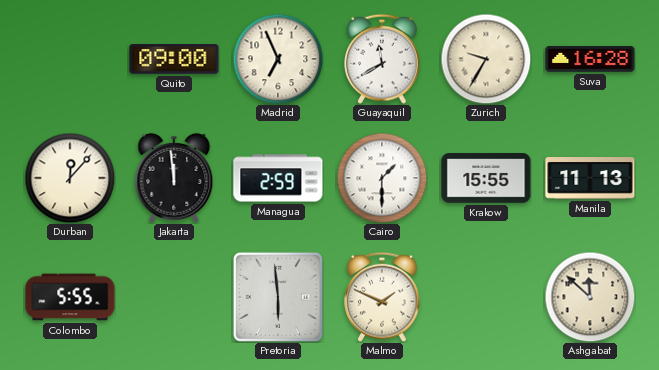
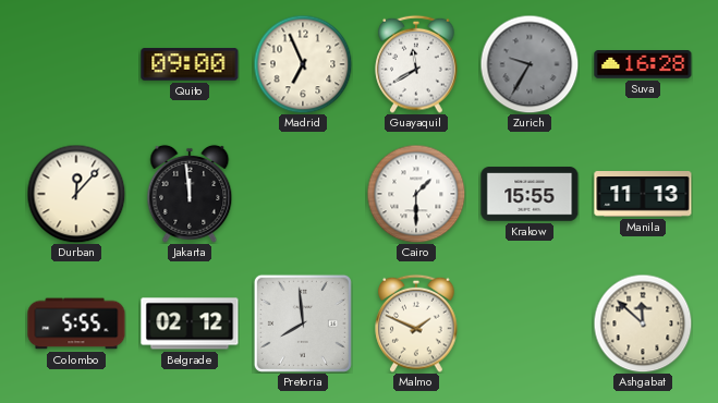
Zurich dial: cream -> grey
Managua: 2:59 -> none
Belgrade: none -> 02:12
Pretoria: 5:59 -> 7:59
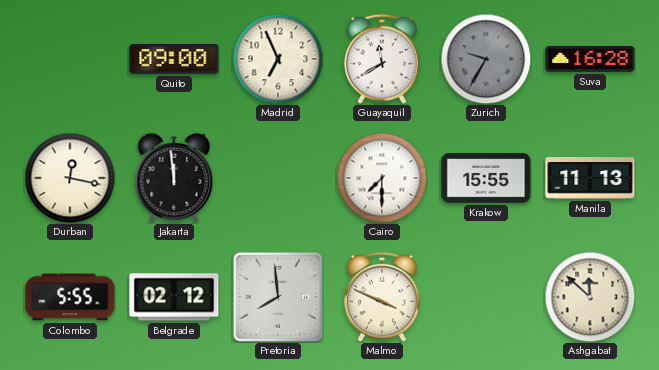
Durban: 12:07 -> 12:17
Cairo: 1:30 -> 7:30
Malmo: 1:49 -> 3:49
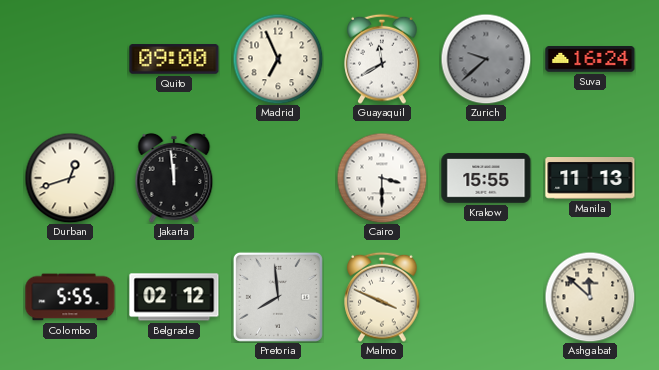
Zurich: 9:35 -> 9:38
Suva: 16:28 -> 16:24
Durban: 12:17 -> 12:42
Cairo: 7:30 -> 3:30
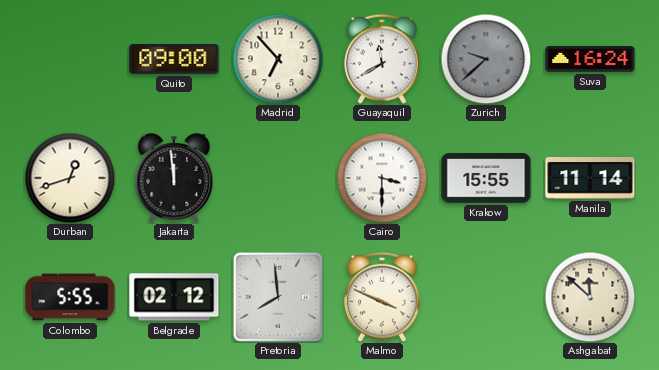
Madrid: 6:56 -> 6:53
Manila: 11:13 -> 11:14
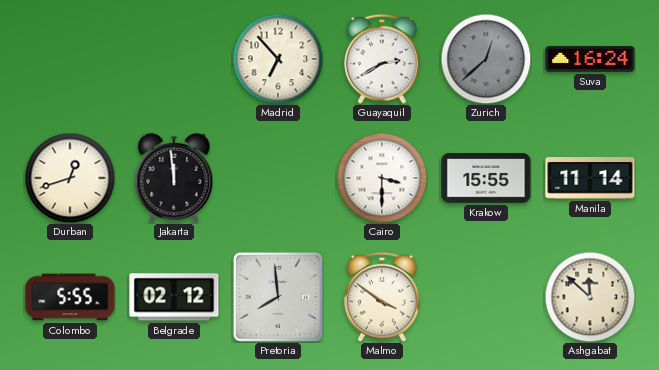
Quito: 09:00 -> none
Guayaquil: 11:40 -> 2:40
Zurich: 9:38 -> 12:38
Malmo: 3:49 -> 3:51
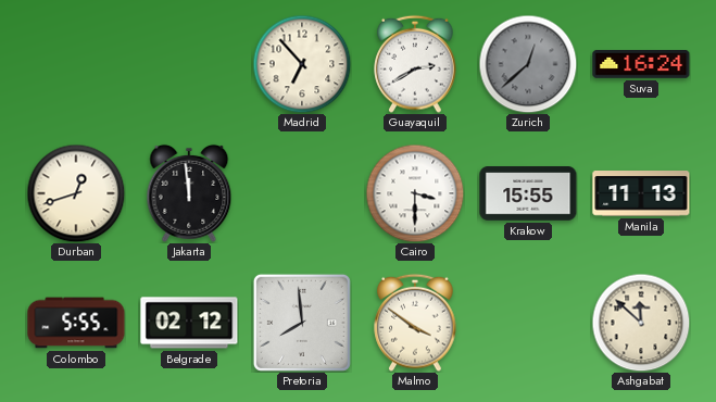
Manila: 11:14 -> 11:13
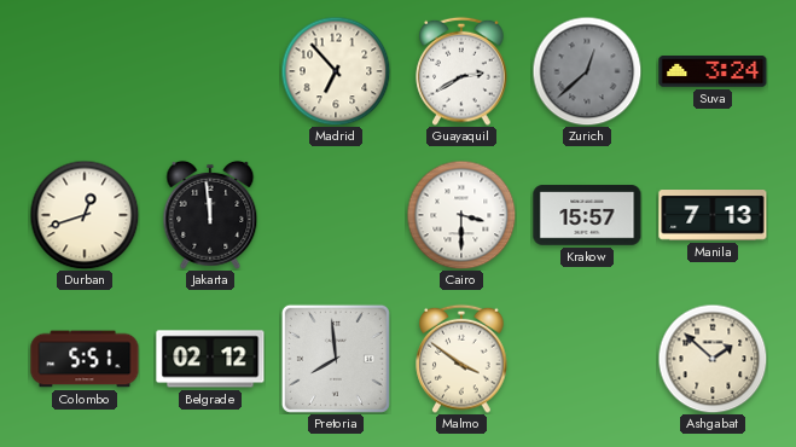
Suva: 16:24 -> 3:24
Krakow: 15:55 -> 15:57
Manila: 11:13 -> 7:13
Colombo: 5:55 -> 5:51
Ashgabat: 11:52 -> 1:52
